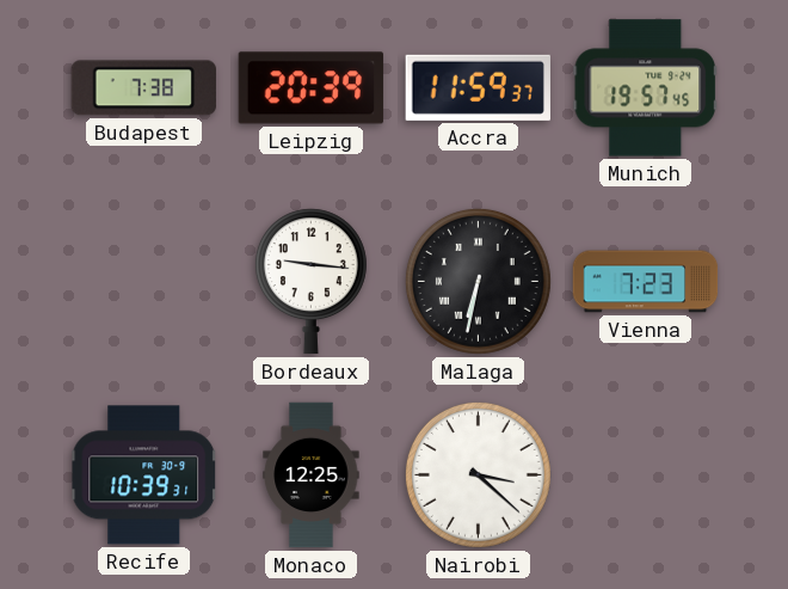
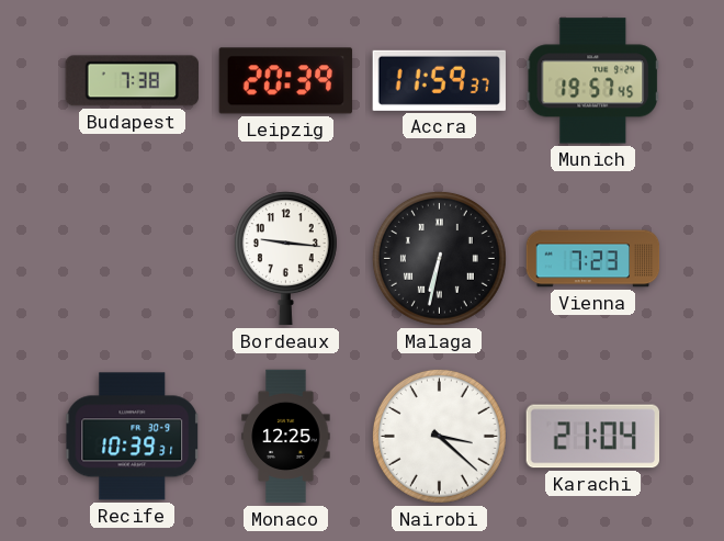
Karachi: none -> 21:04
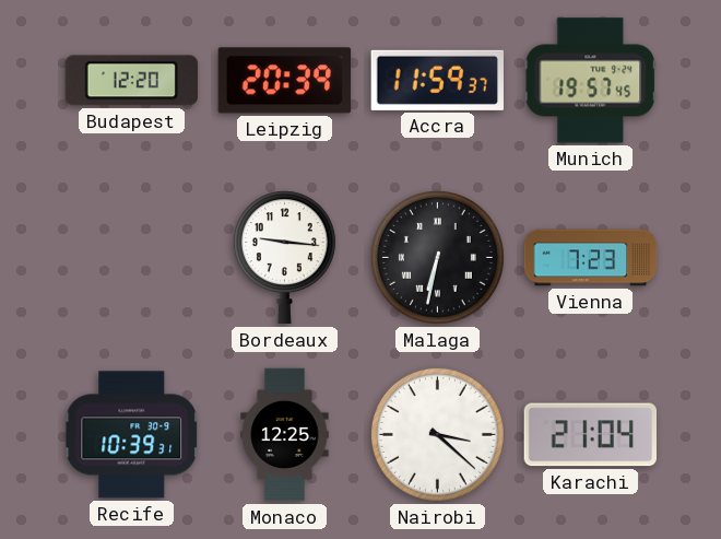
Budapest: 7:38 -> 12:20
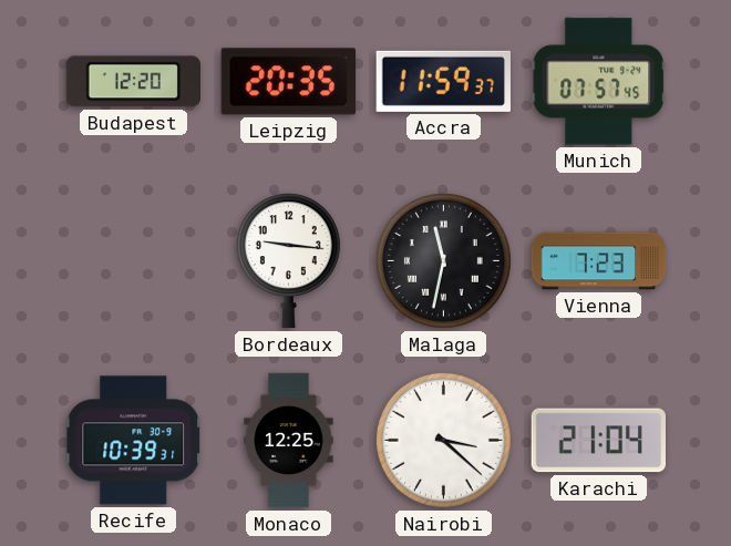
Leipzig: 20:39 -> 20:35
Munich: 19:57 -> 07:57
Malaga: 6:32 -> 11:32
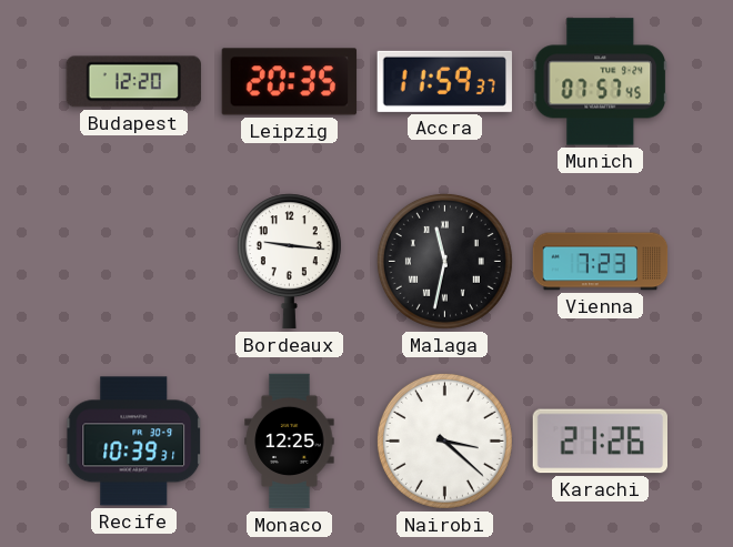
Karachi: 21:04 -> 21:26
